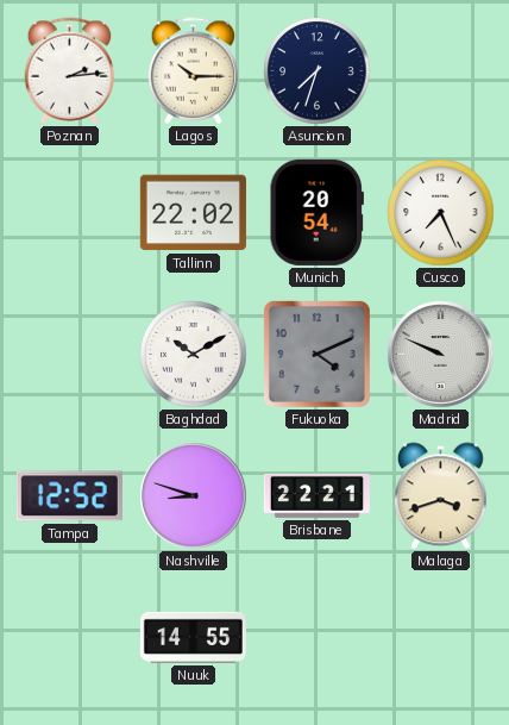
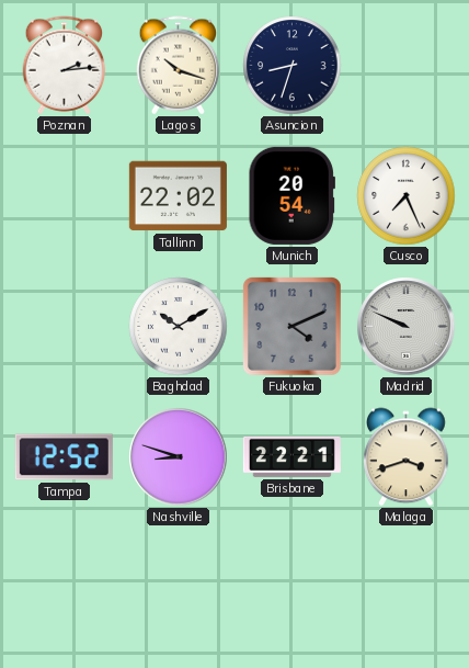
Lagos: 10:15 -> 10:18
Asuncion: 7:33 -> 8:33
Nuuk: 14:55 -> none
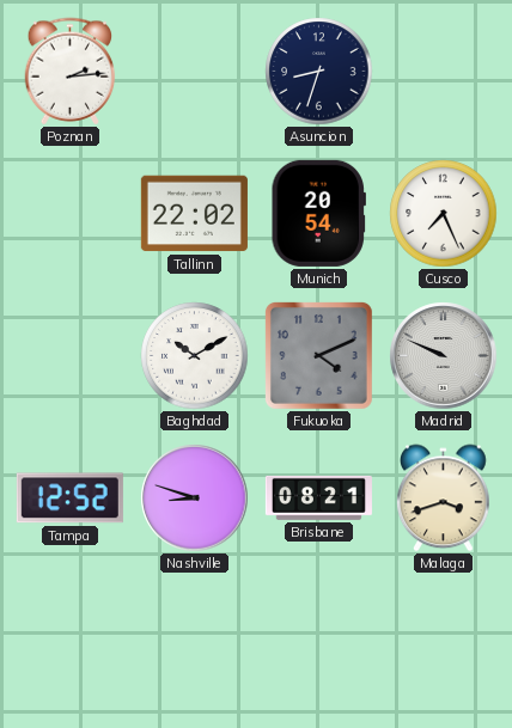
Lagos: 10:18 -> none
Brisbane: 22:21 -> 08:21
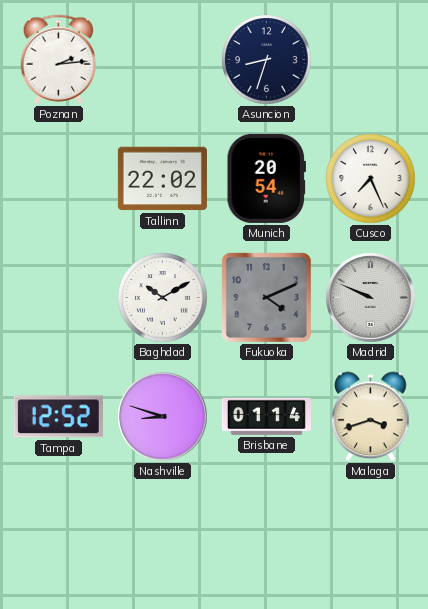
Brisbane: 08:21 -> 01:14
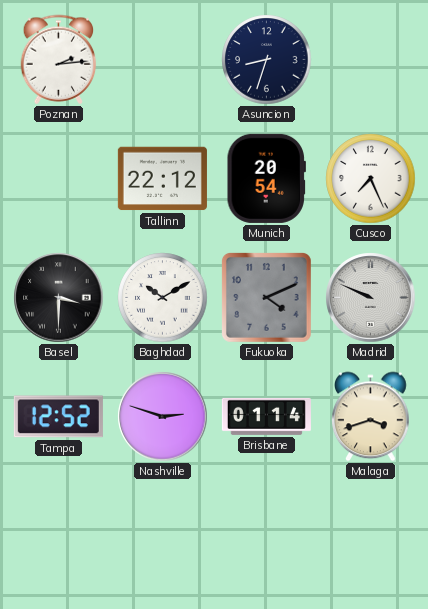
Tallinn: 22:02 -> 22:12
Basel: none -> 3:30
Nashville: 8:48 -> 2:48
